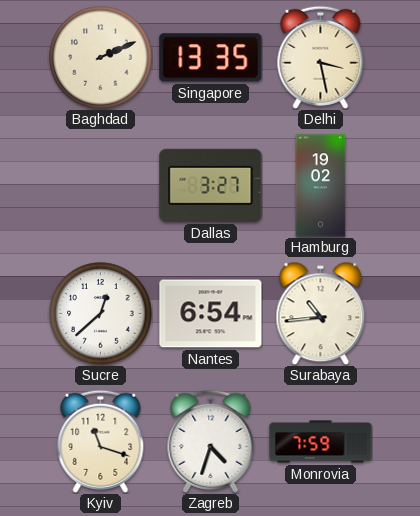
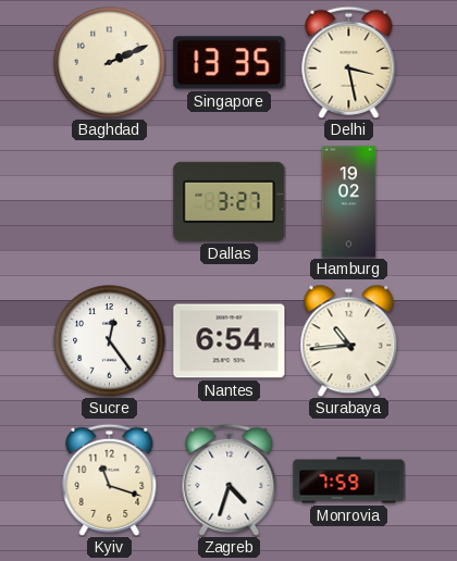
Sucre: 12:38 -> 12:24
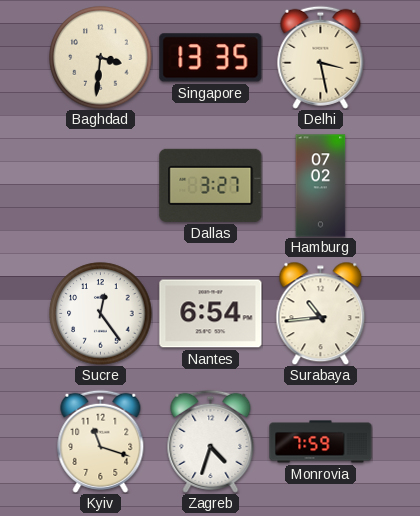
Baghdad: 2:11 -> 3:31
Hamburg: 19:02 -> 07:02
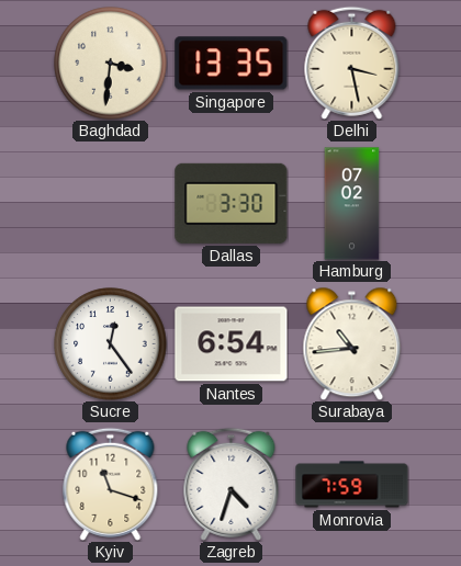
Dallas: 3:27 -> 3:30
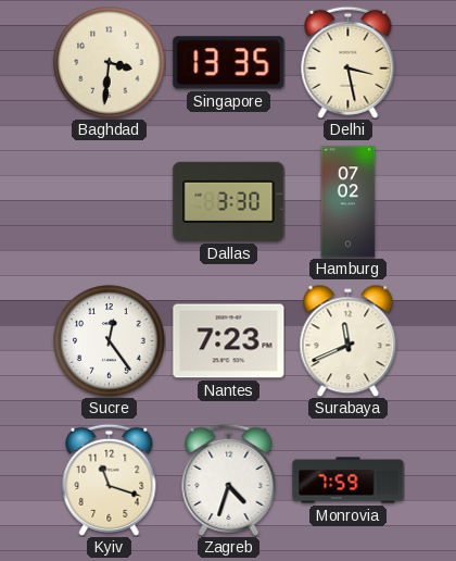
Nantes: 6:54 -> 7:23
Surabaya: 10:44 -> 11:41
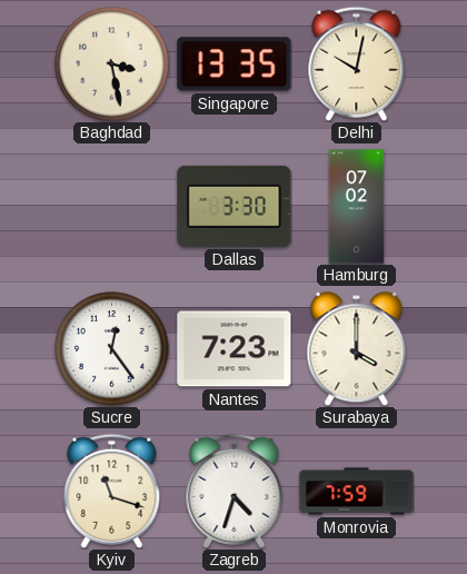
Baghdad: 3:31 -> 3:28
Delhi: 3:28 -> 10:02
Surabaya: 11:41 -> 4:00
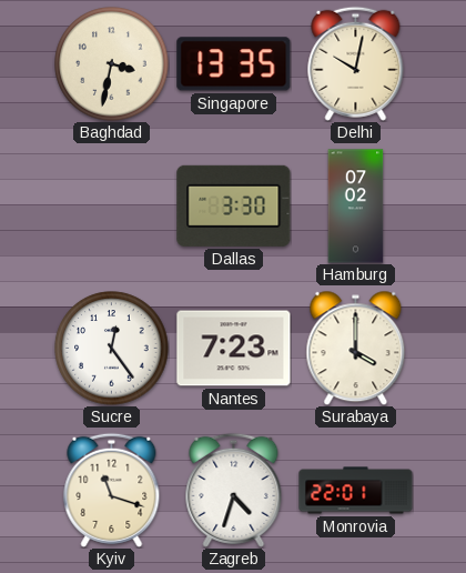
Baghdad: 3:28 -> 3:32
Monrovia: 7:59 -> 22:01
